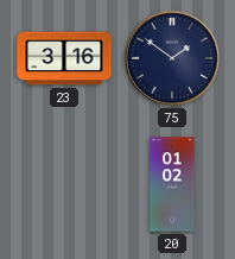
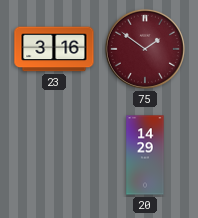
75 dial: navy -> burgundy
20: 01:02 -> 14:29
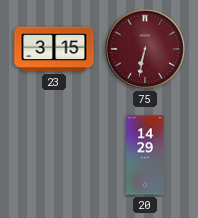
23: 3:16 -> 3:15
75: 1:51 -> 6:32
